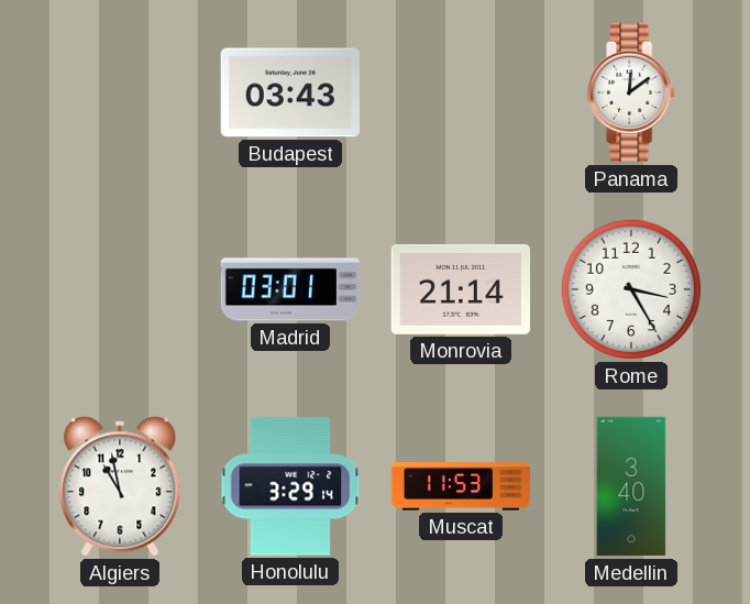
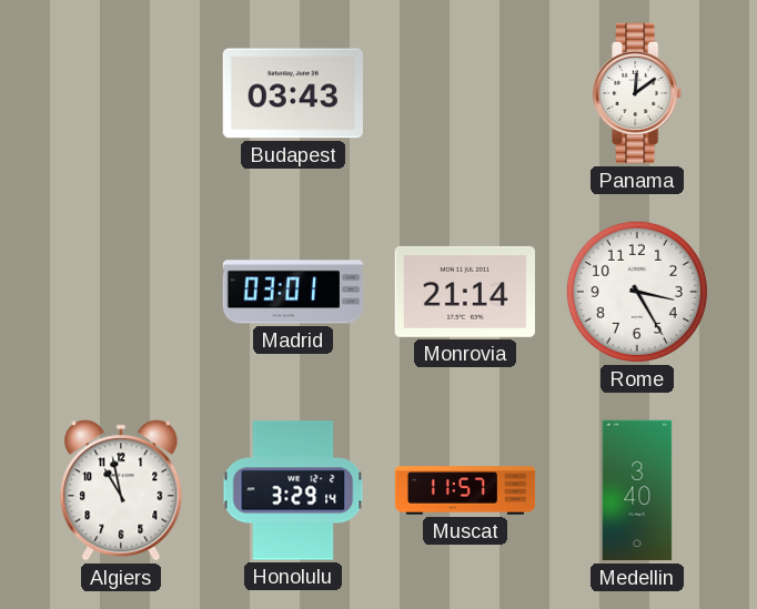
Muscat: 11:53 -> 11:57
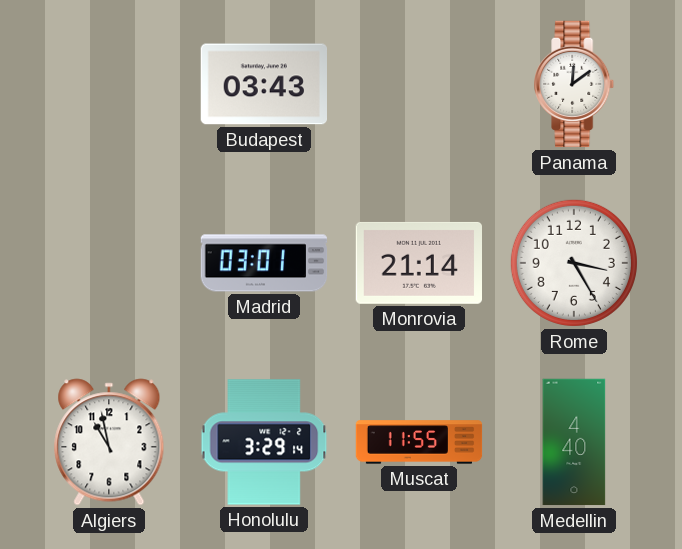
Muscat: 11:57 -> 11:55
Medellin: 3:40 -> 4:40
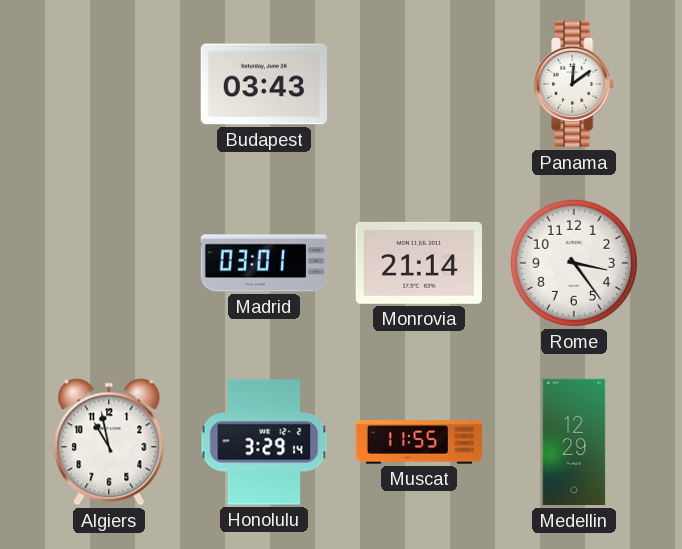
Rome: 3:25 -> 3:24
Medellin: 4:40 -> 12:29
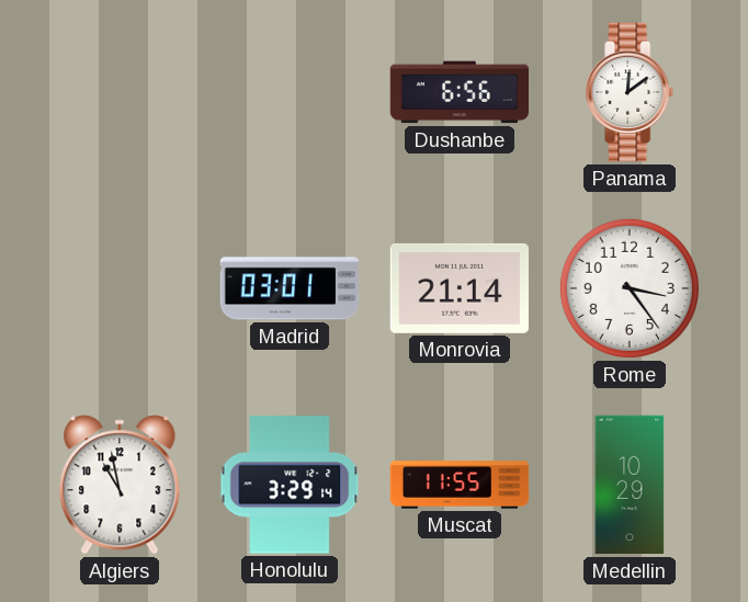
Budapest: 03:43 -> none
Dushanbe: none -> 6:56
Medellin: 12:29 -> 10:29
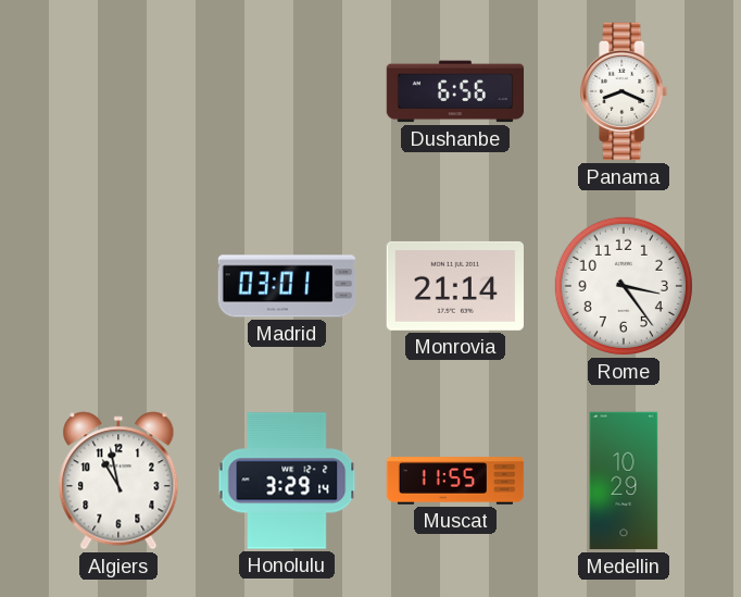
Panama: 12:09 -> 8:19
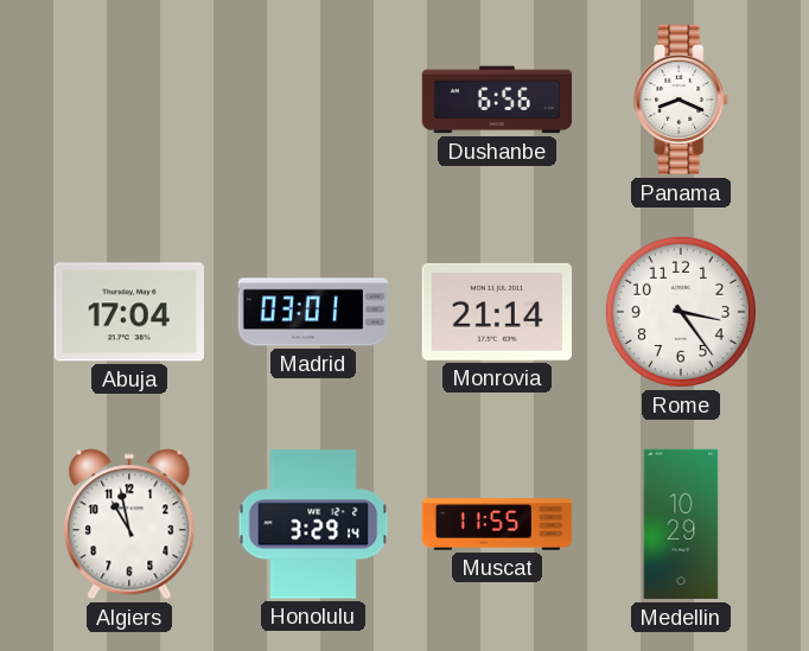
Abuja: none -> 17:04
